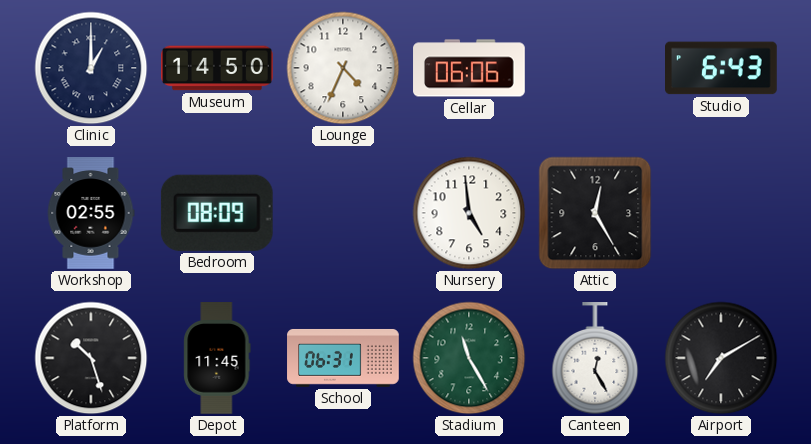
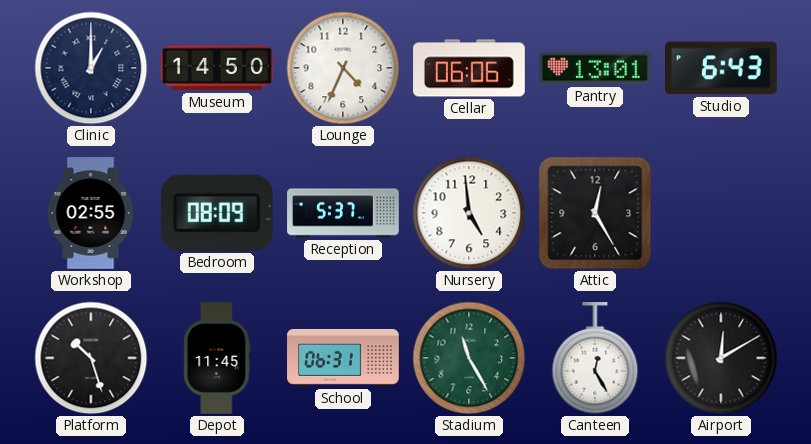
Pantry: none -> 13:01
Reception: none -> 5:37
Airport: 7:10 -> 12:10
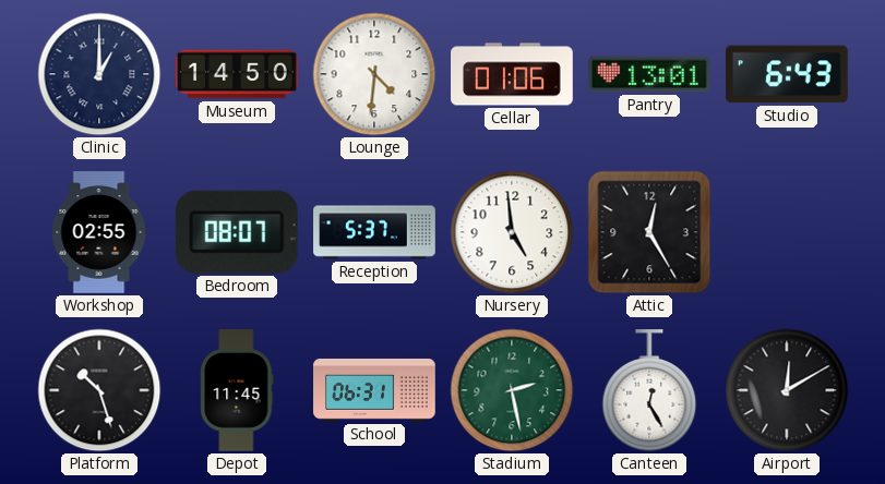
Lounge: 4:34 -> 4:31
Cellar: 06:06 -> 01:06
Bedroom: 08:09 -> 08:07
Stadium: 11:25 -> 2:28
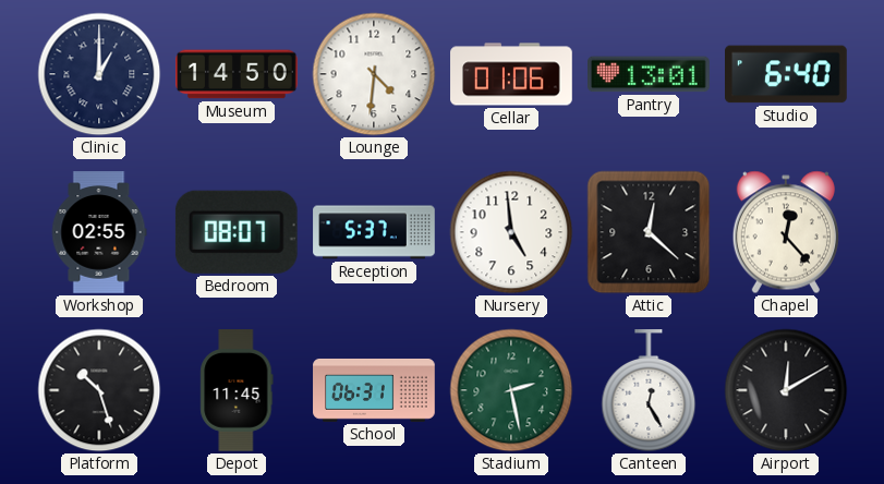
Studio: 6:43 -> 6:40
Attic: 12:25 -> 12:22
Chapel: none -> 12:23
